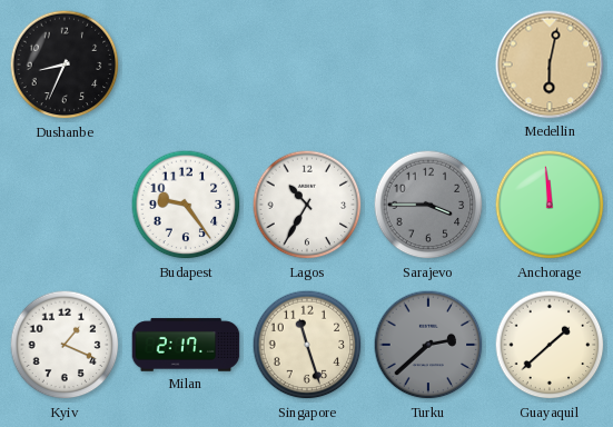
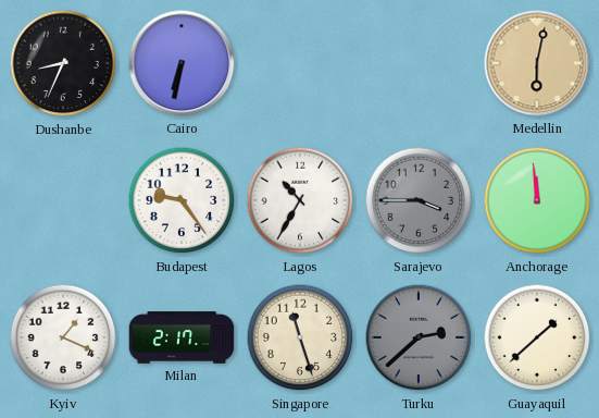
Cairo: none -> 6:32
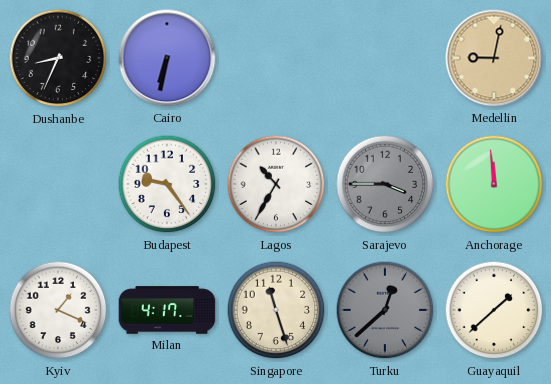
Medellin: 6:02 -> 9:02
Milan: 2:17 -> 4:17
Turku: 2:38 -> 12:38
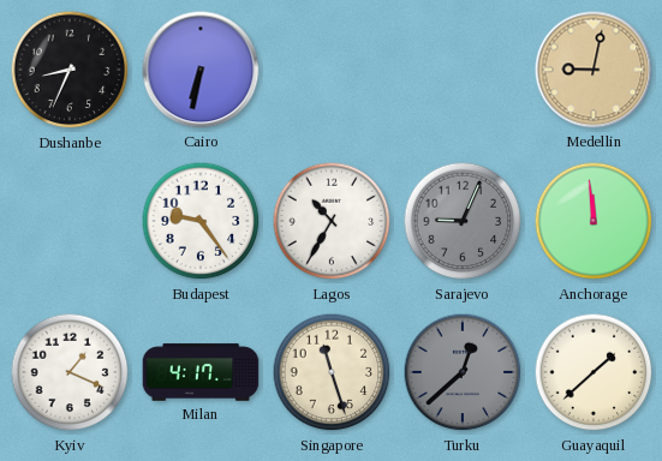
Sarajevo: 3:45 -> 9:04
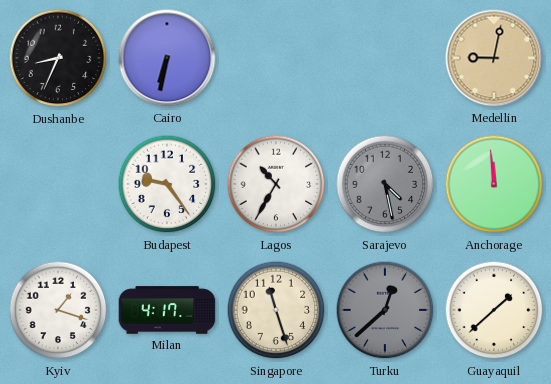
Sarajevo: 9:04 -> 4:28
Kyiv: 1:19 -> 1:18
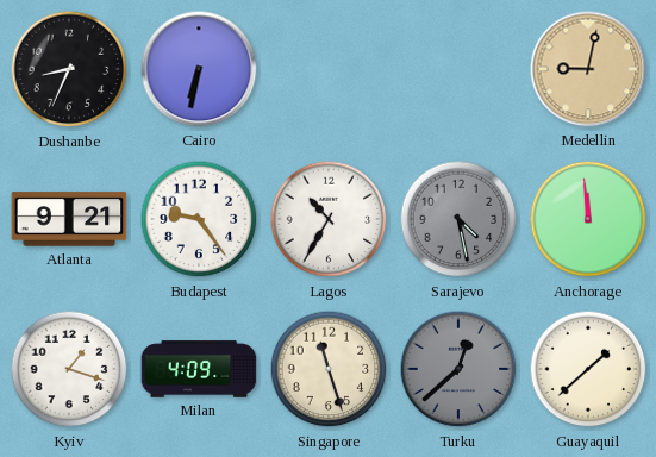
Atlanta: none -> 9:21
Milan: 4:17 -> 4:09
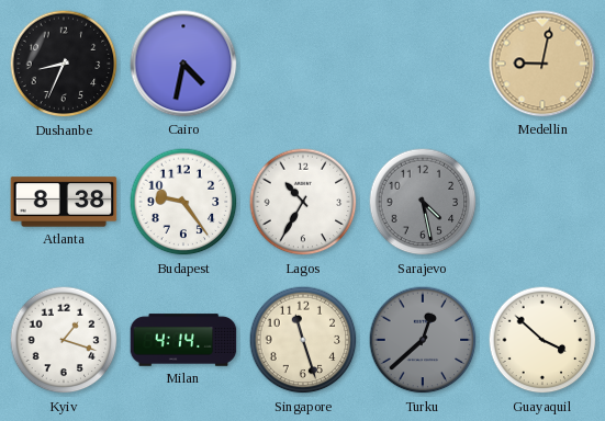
Cairo: 6:32 -> 4:32
Atlanta: 9:21 -> 8:38
Anchorage: 11:59 -> none
Milan: 4:09 -> 4:14
Guayaquil: 1:38 -> 3:52
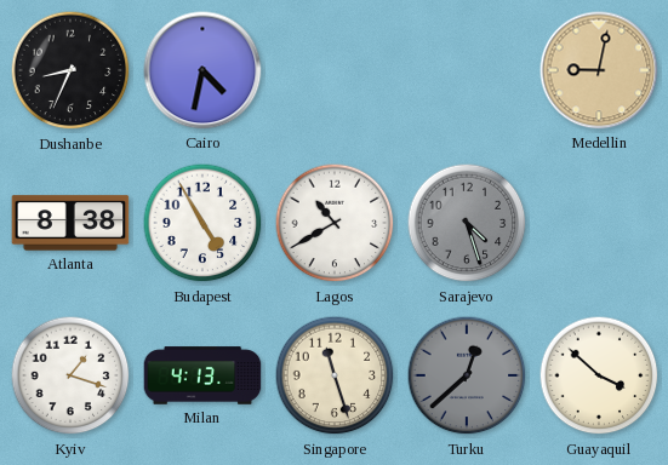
Budapest: 9:24 -> 4:55
Lagos: 10:35 -> 10:40
Sarajevo: 4:28 -> 4:27
Milan: 4:14 -> 4:13
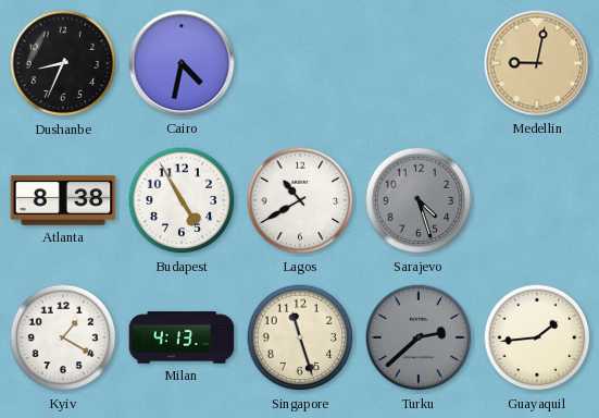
Kyiv: 1:18 -> 1:20
Turku: 12:38 -> 2:38
Guayaquil: 3:52 -> 1:44
